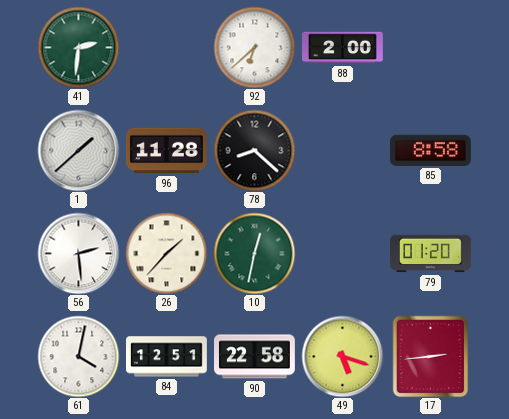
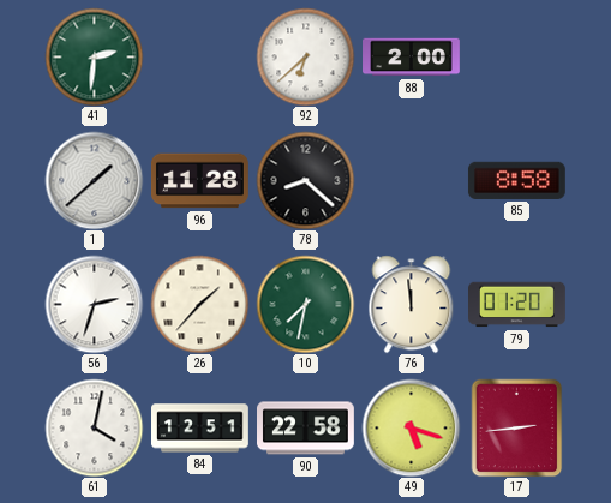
56: 2:29 -> 2:33
10: 12:32 -> 7:32
76: none -> 11:59
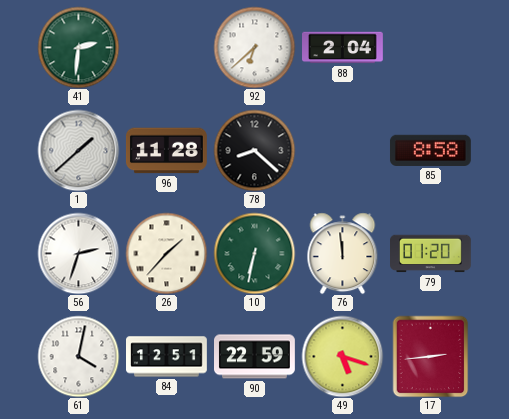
88: 2:00 -> 2:04
10: 7:32 -> 6:32
90: 22:58 -> 22:59
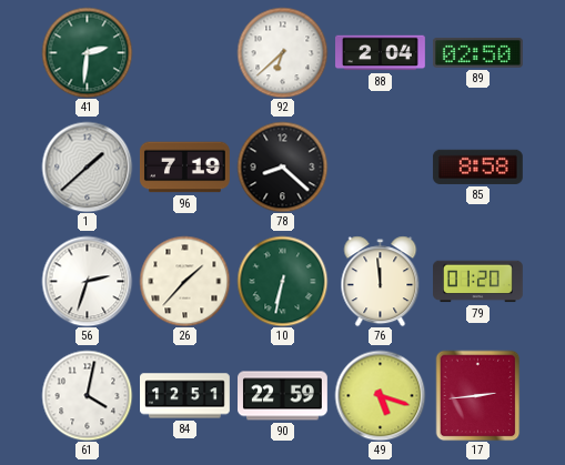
89: none -> 02:50
96: 11:28 -> 7:19
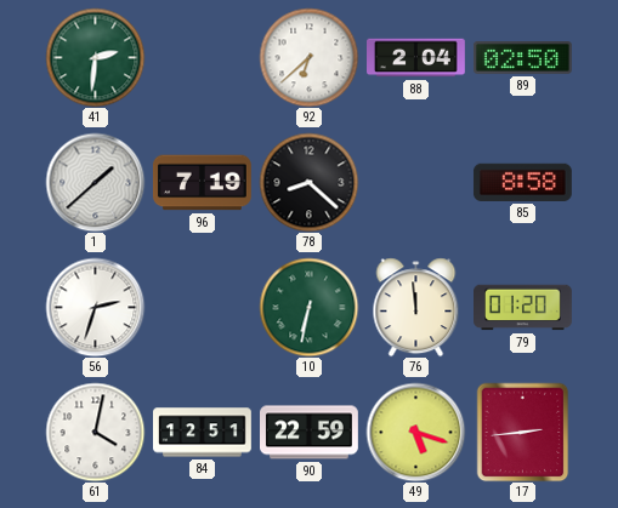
26: 1:37 -> none
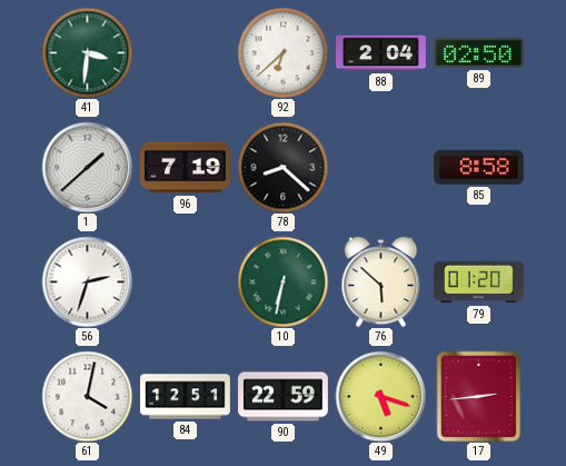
41: 2:31 -> 3:31
76: 11:59 -> 5:52
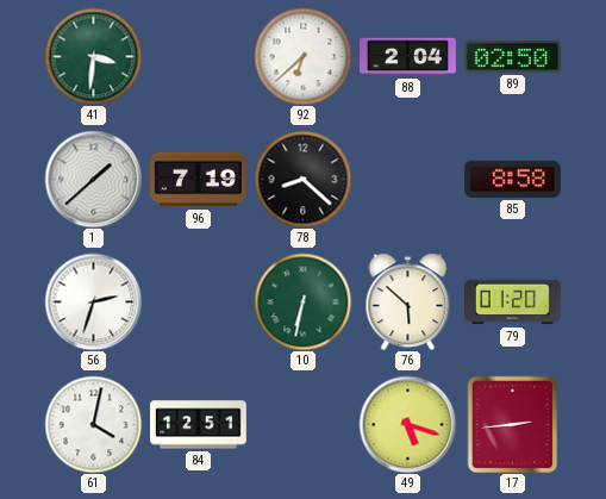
90: 22:59 -> none
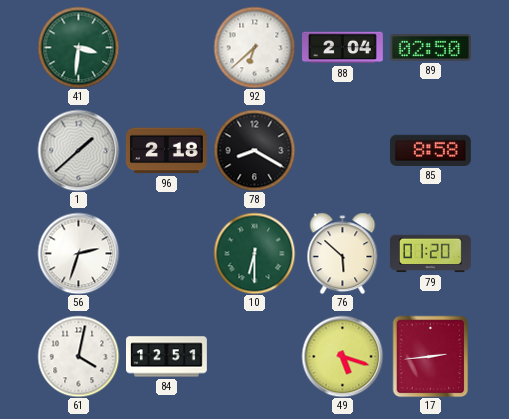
96: 7:19 -> 2:18
78: 8:22 -> 8:20
10: 6:32 -> 6:30
